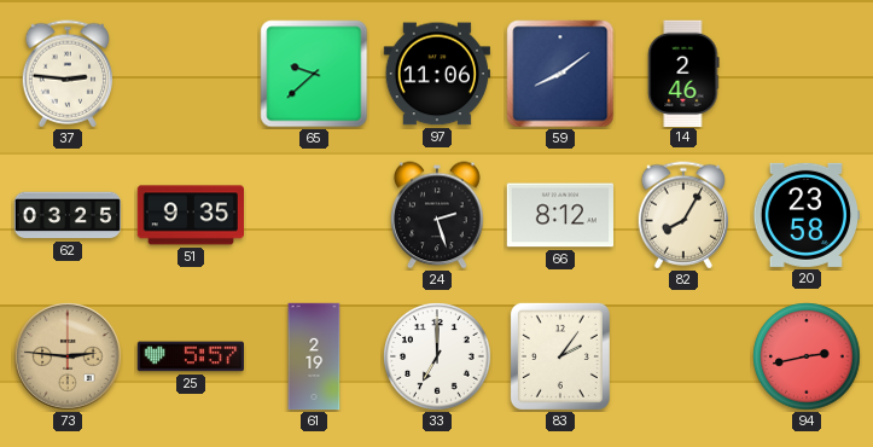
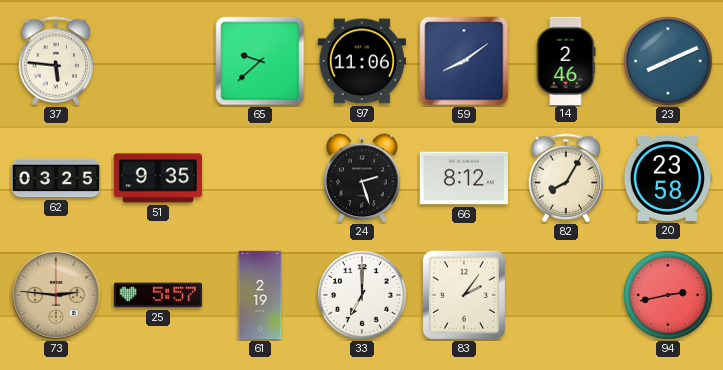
37: 2:46 -> 5:46
23: none -> 8:11
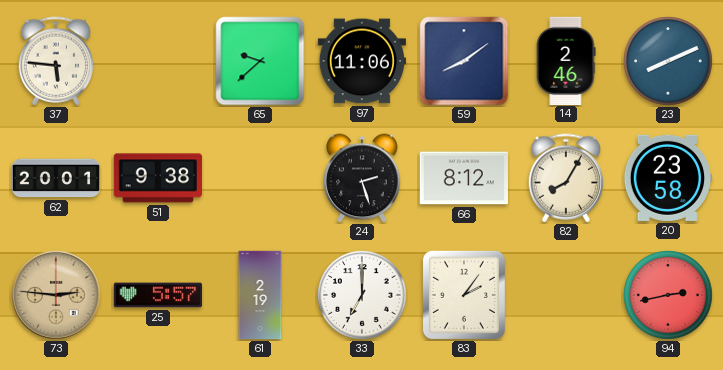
62: 03:25 -> 20:01
51: 9:35 -> 9:38
